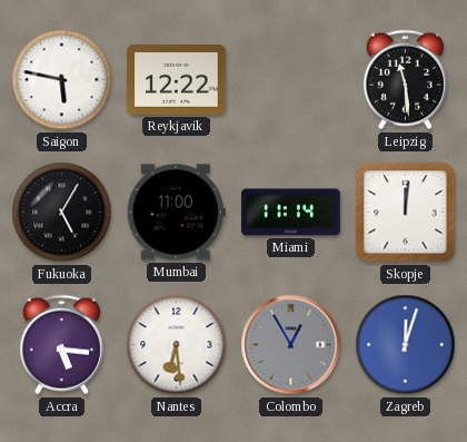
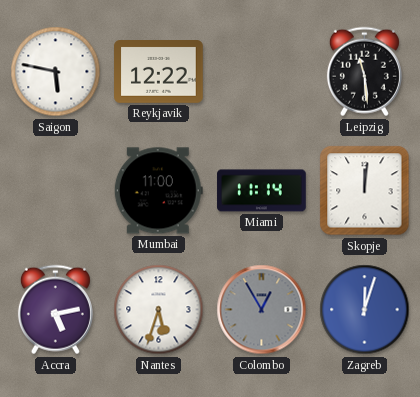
Fukuoka: 5:05 -> none
Accra: 5:16 -> 5:13
Nantes: 6:29 -> 5:33
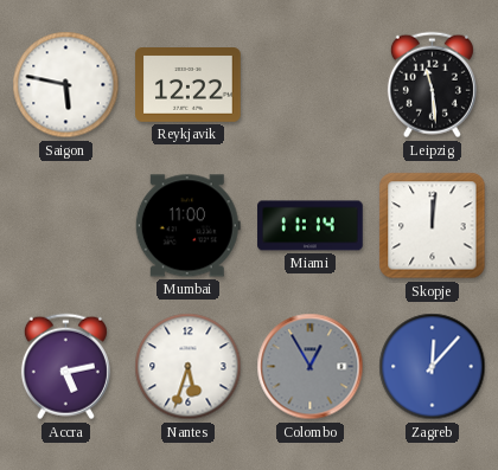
Zagreb: 12:03 -> 12:07
